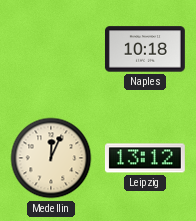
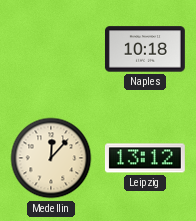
Medellin: 12:04 -> 12:07
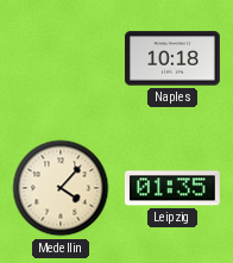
Medellin: 12:07 -> 4:07
Leipzig: 13:12 -> 01:35
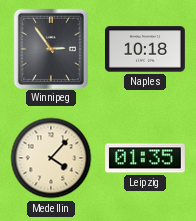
Winnipeg: none -> 2:54
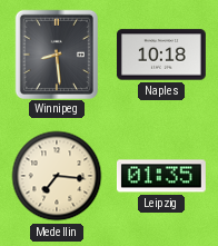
Winnipeg: 2:54 -> 8:29
Medellin: 4:07 -> 7:16
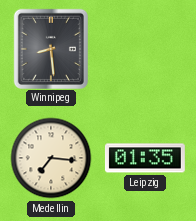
Naples: 10:18 -> none
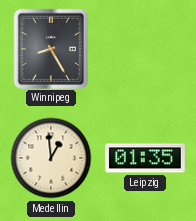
Winnipeg: 8:29 -> 8:25
Medellin: 7:16 -> 12:59
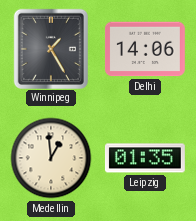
Winnipeg: 8:25 -> 1:25
Delhi: none -> 14:06
